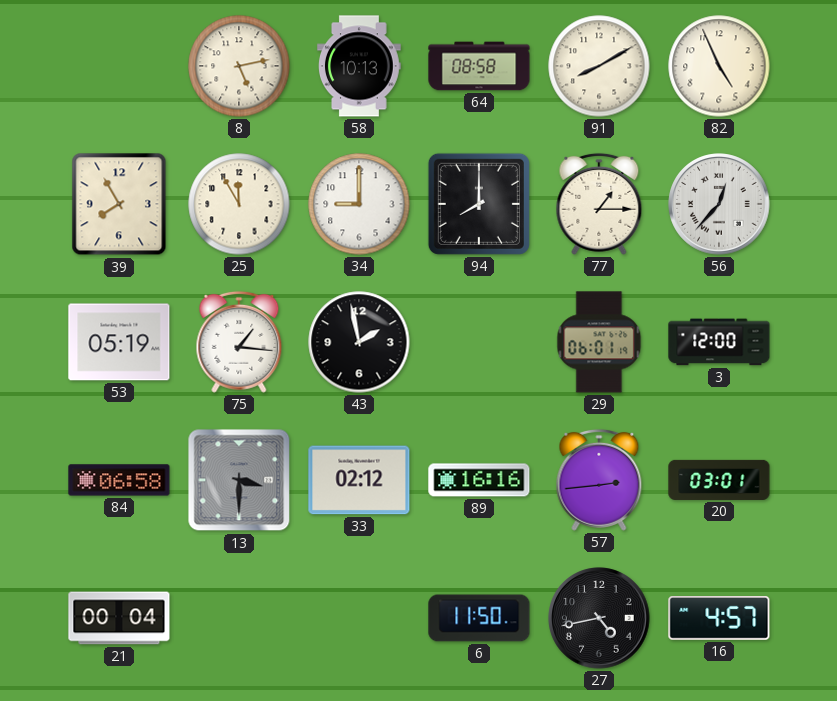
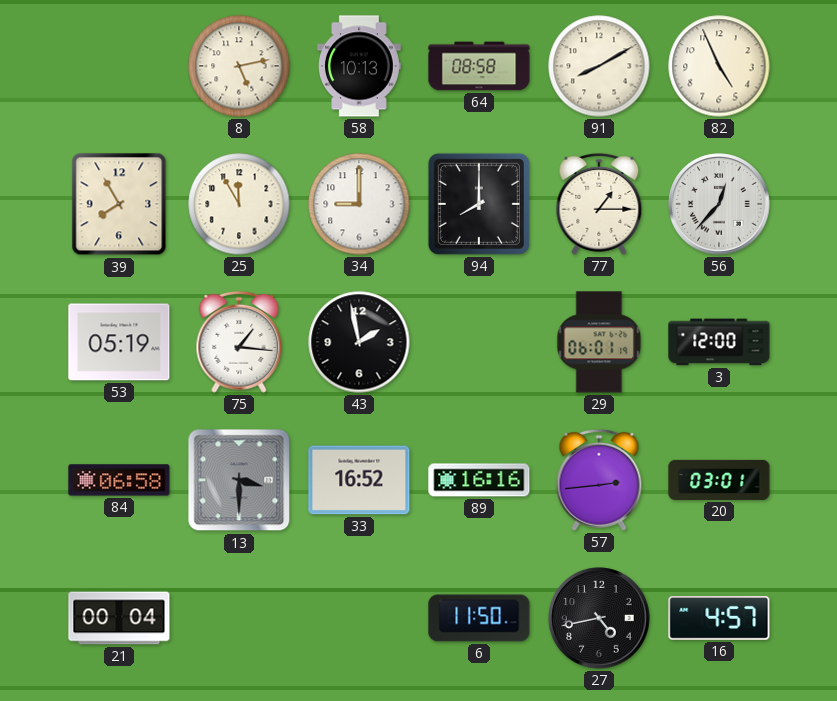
33: 02:12 -> 16:52
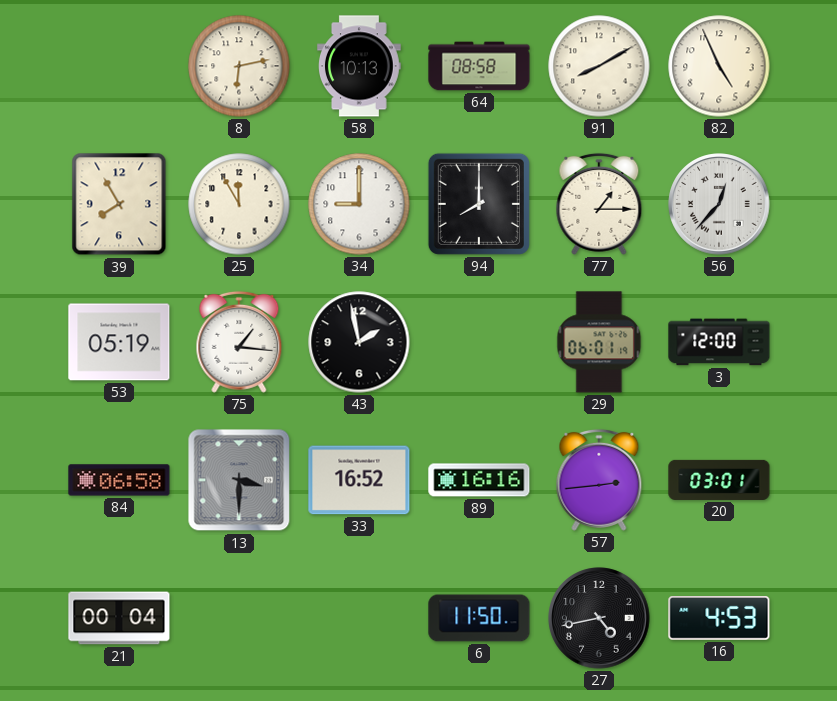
8: 5:13 -> 6:13
16: 4:57 -> 4:53
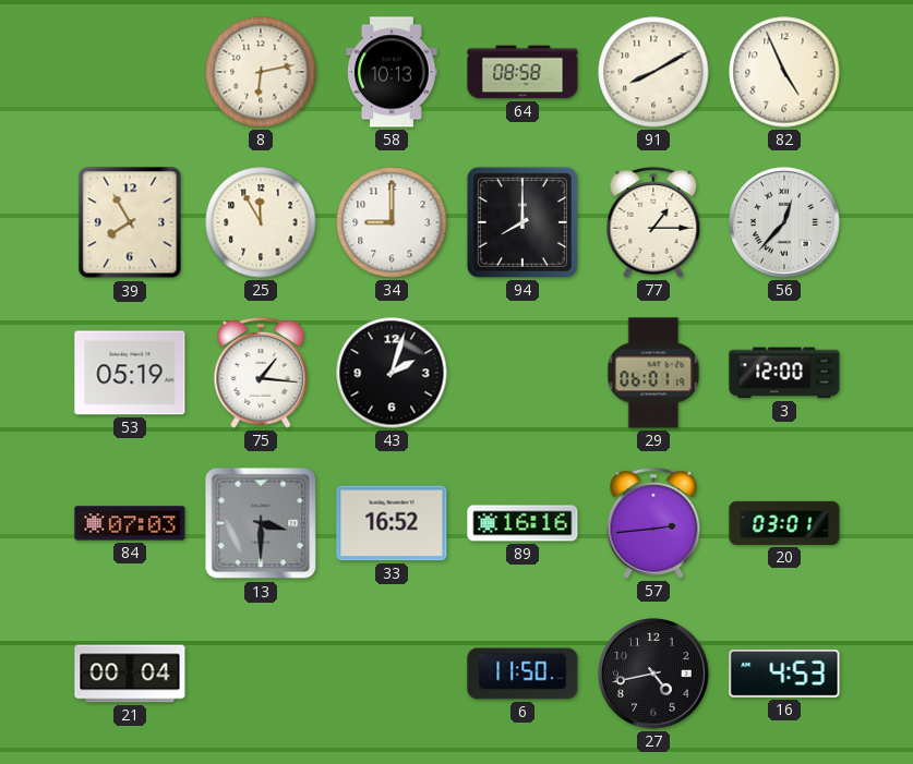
43: 1:58 -> 2:03
84: 06:58 -> 07:03
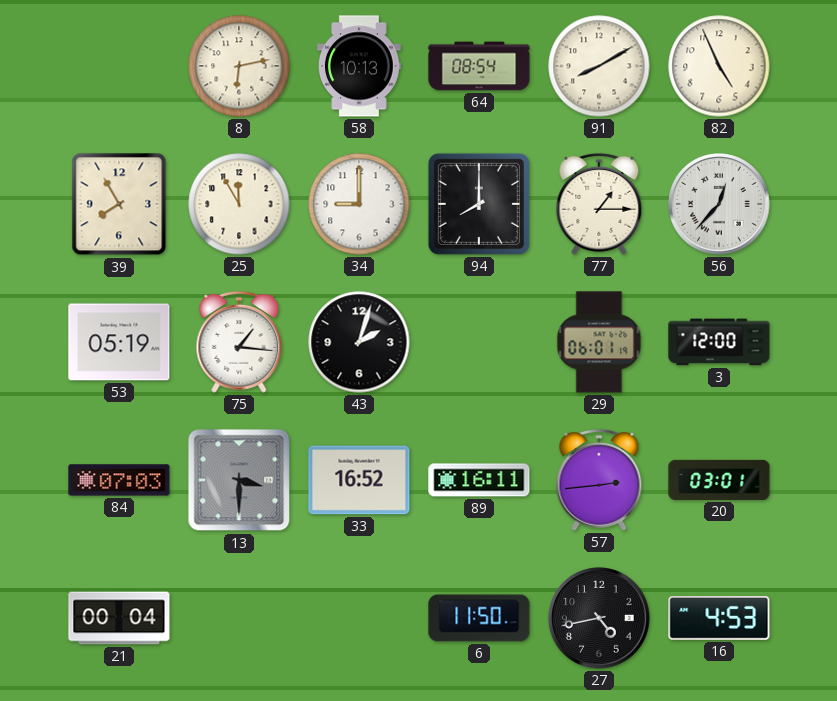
64: 08:58 -> 08:54
89: 16:16 -> 16:11
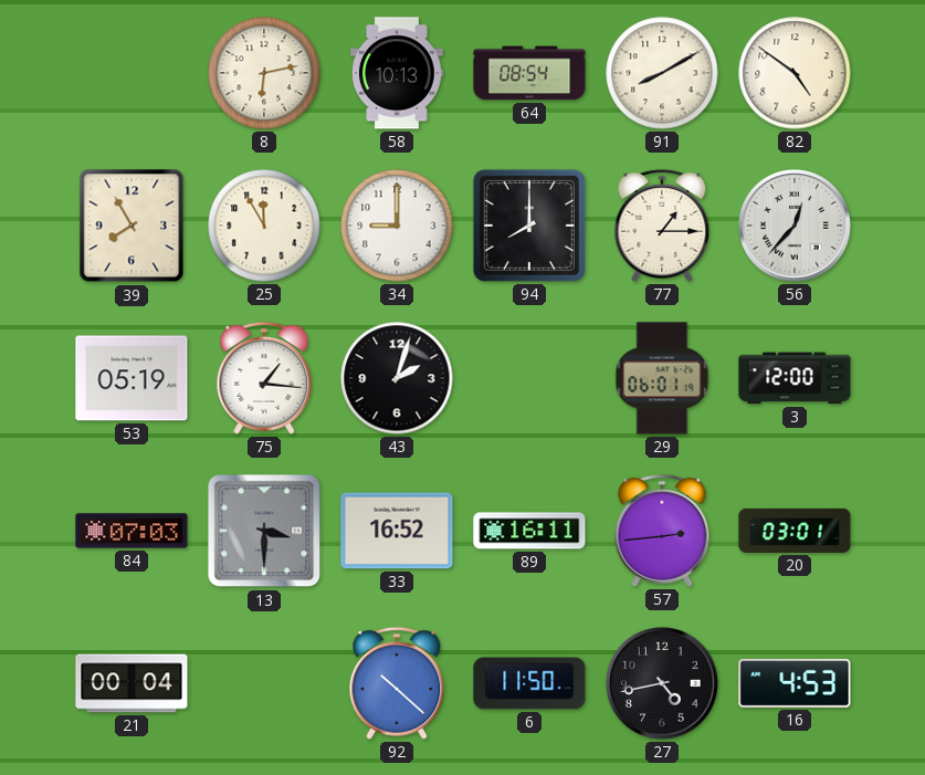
82: 4:56 -> 4:51
92: none -> 10:22
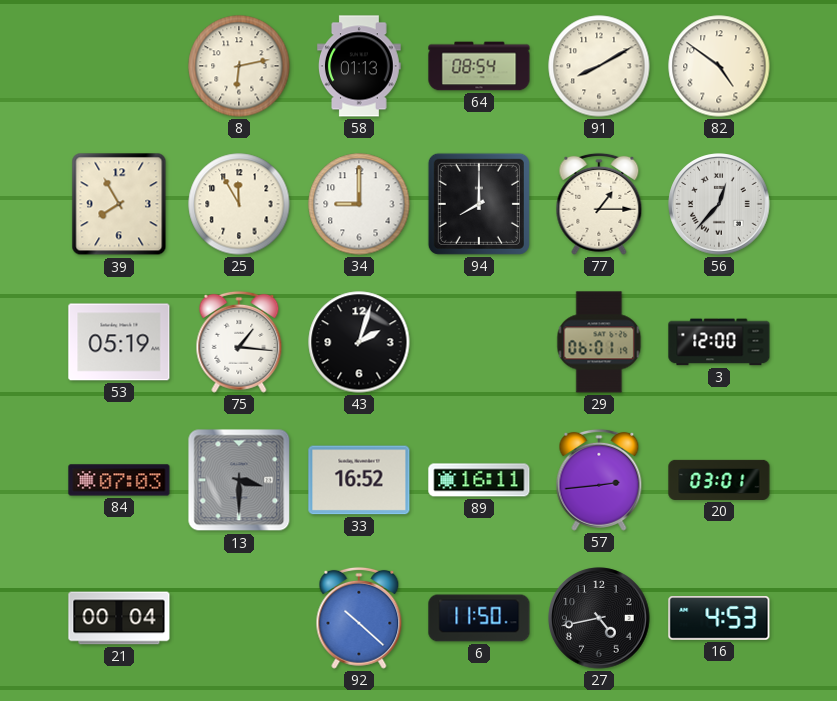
58: 10:13 -> 01:13
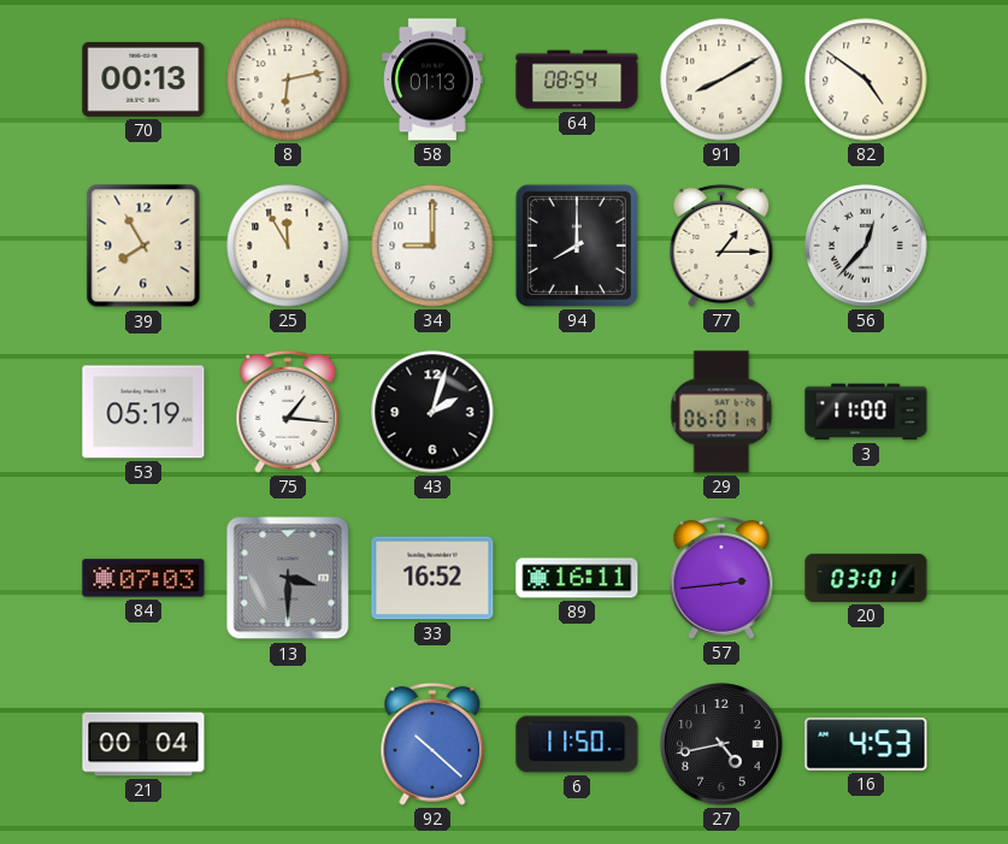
70: none -> 00:13
3: 12:00 -> 11:00
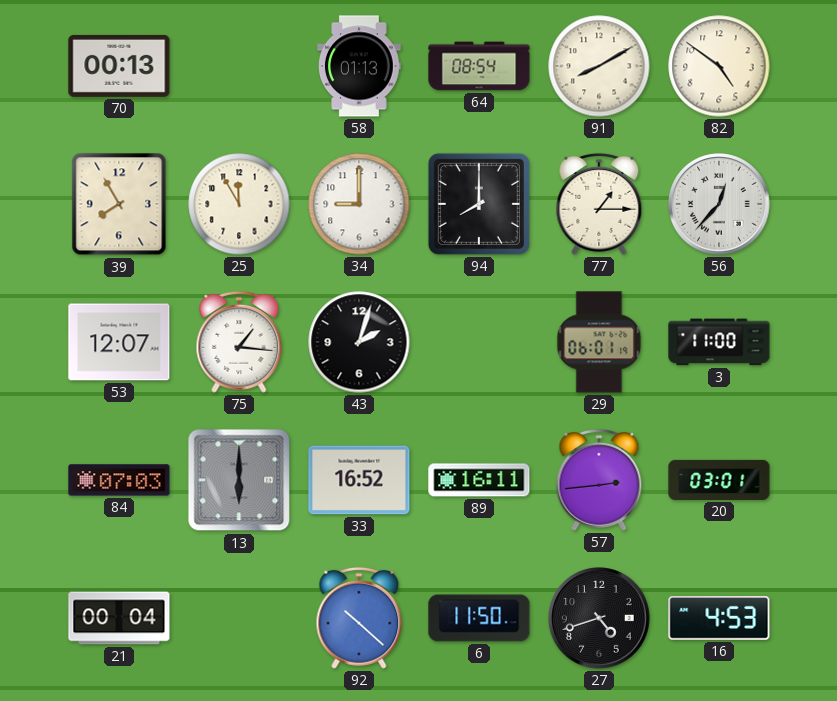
8: 6:13 -> none
53: 05:19 -> 12:07
13: 3:30 -> 6:00
27: 4:43 -> 4:42
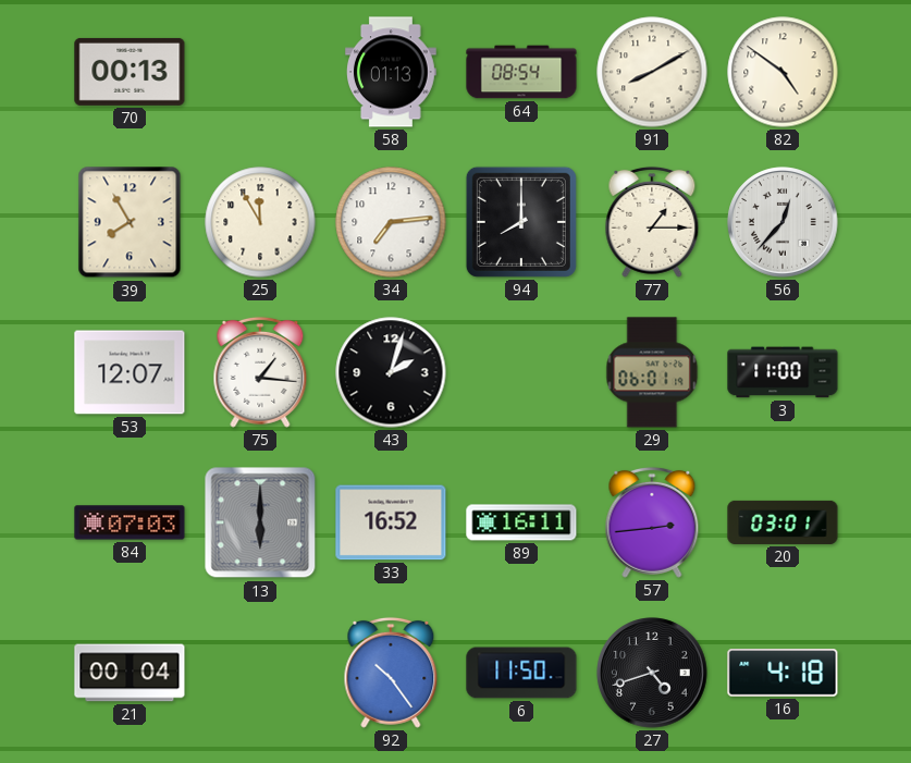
34: 9:00 -> 7:14
92: 10:22 -> 10:24
16: 4:53 -> 4:18
